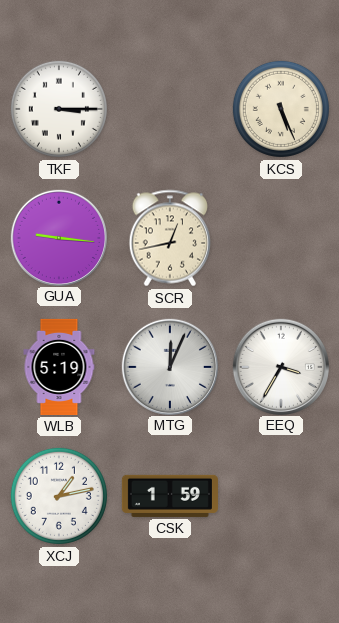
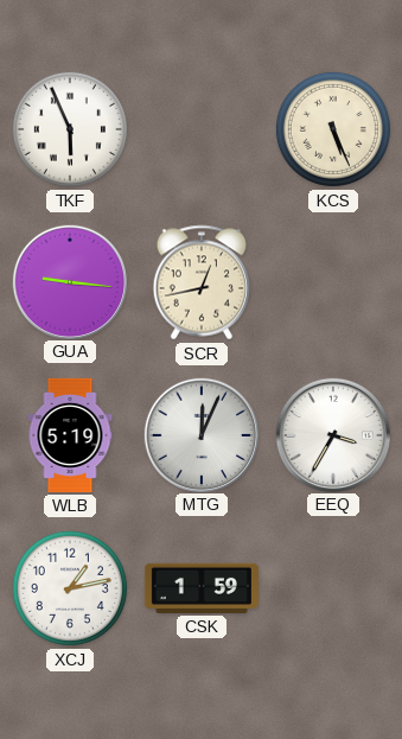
TKF: 3:15 -> 5:56
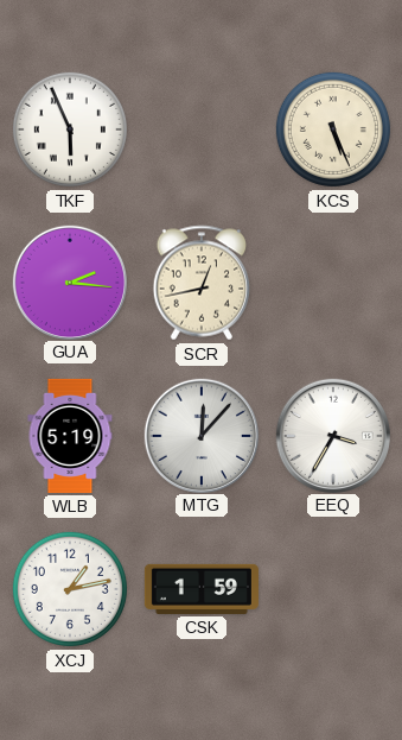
GUA: 9:16 -> 2:16
MTG: 12:04 -> 12:07
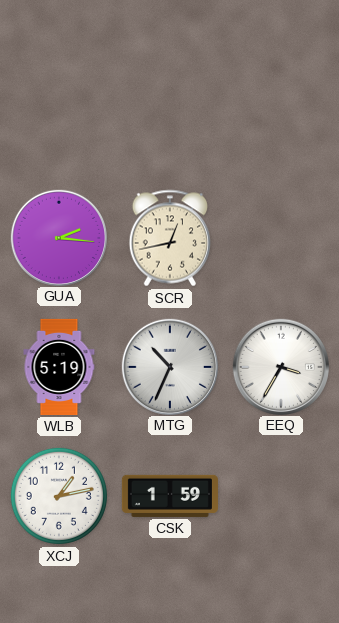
TKF: 5:56 -> none
KCS: 5:26 -> none
MTG: 12:07 -> 10:34
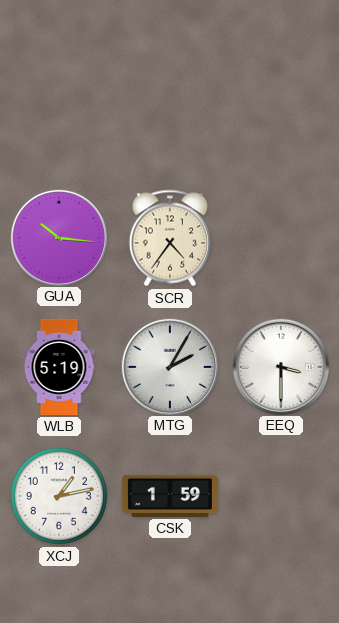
GUA: 2:16 -> 10:16
SCR: 12:43 -> 4:36
MTG: 10:34 -> 2:05
EEQ: 3:35 -> 3:30
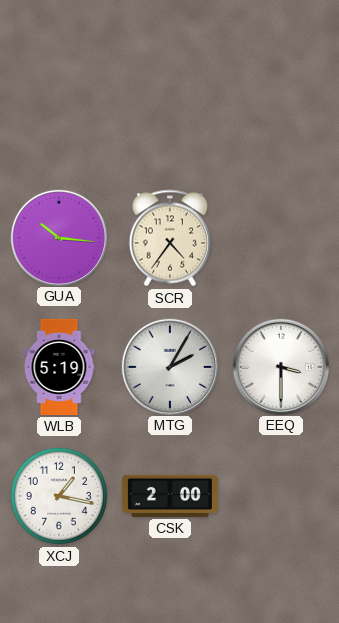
XCJ: 1:13 -> 1:17
CSK: 1:59 -> 2:00
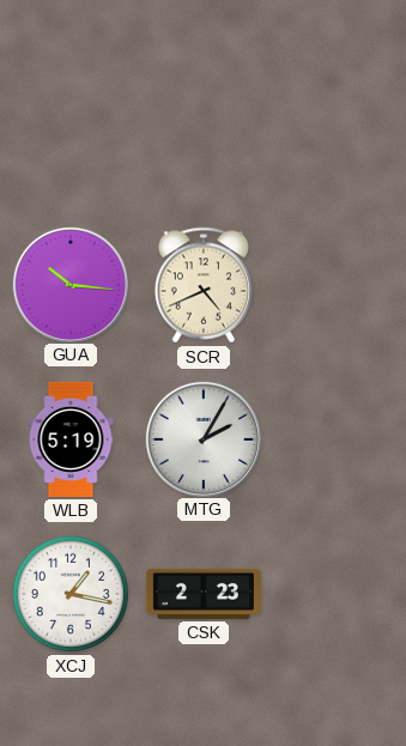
SCR: 4:36 -> 4:41
EEQ: 3:30 -> none
CSK: 2:00 -> 2:23
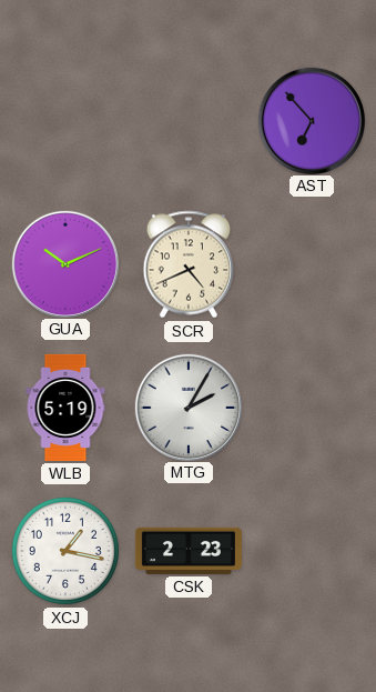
AST: none -> 6:53
GUA: 10:16 -> 10:11
